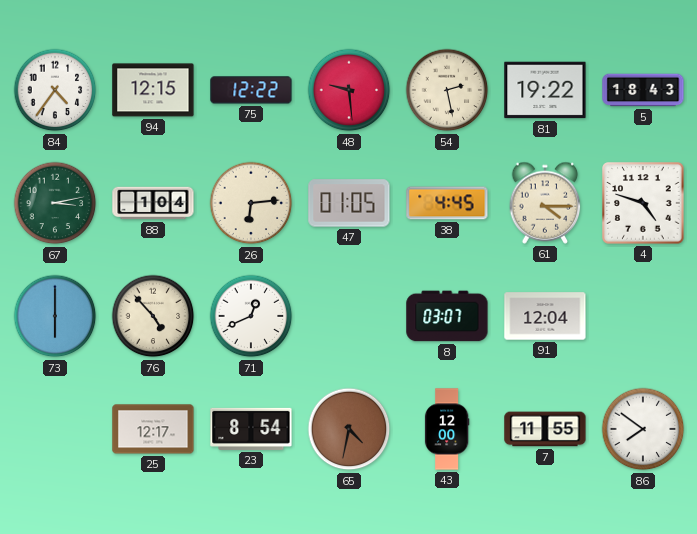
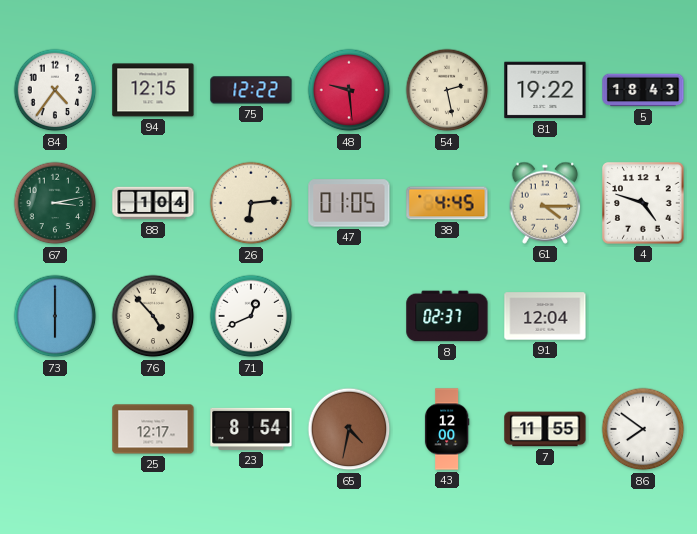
8: 03:07 -> 02:37
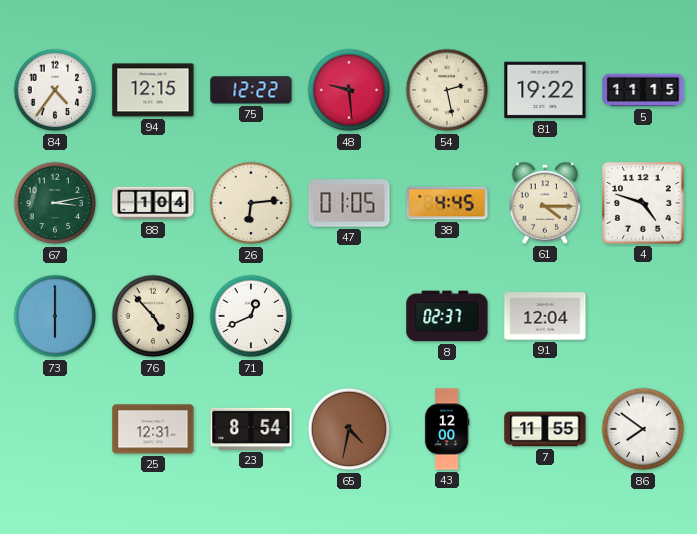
5: 18:43 -> 11:15
25: 12:17 -> 12:31
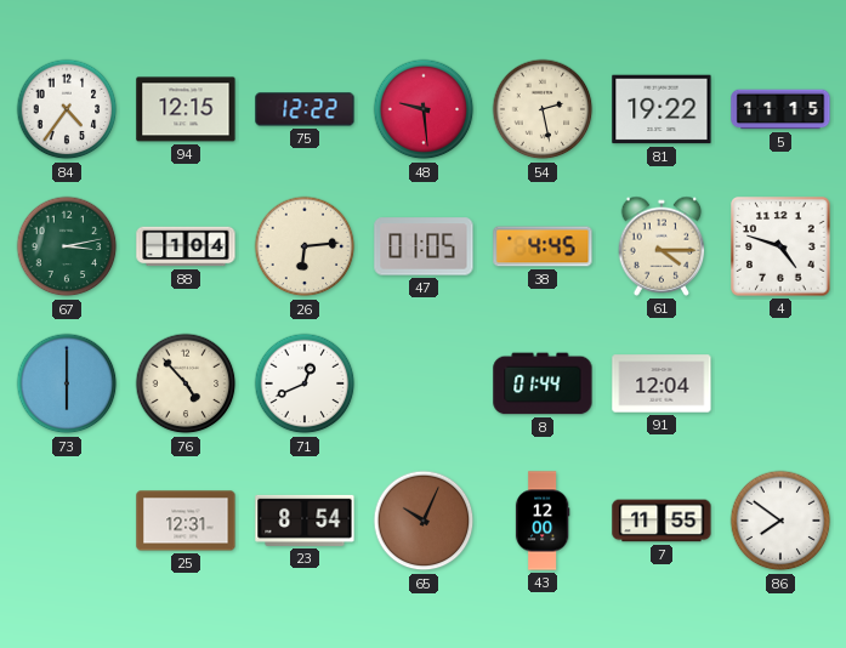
8: 02:37 -> 01:44
65: 4:32 -> 10:04
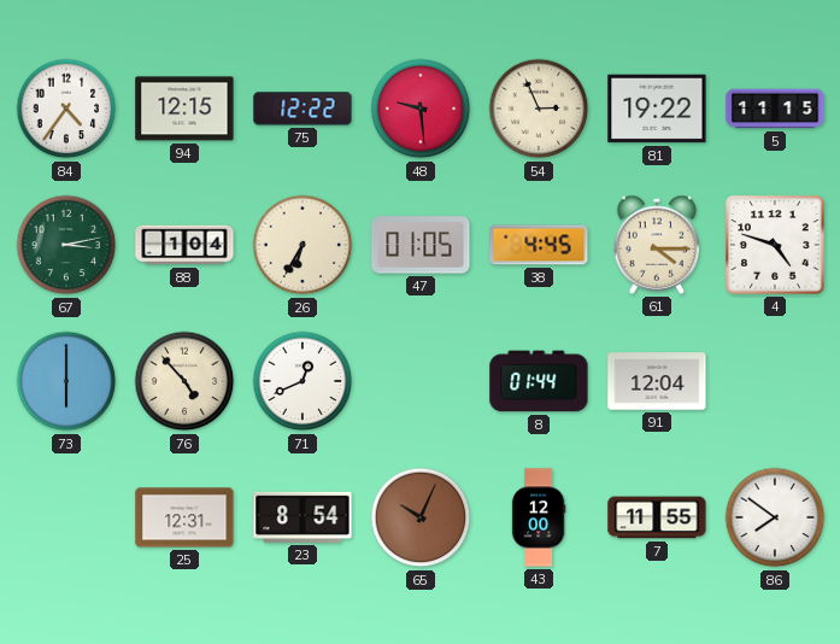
54: 2:28 -> 2:56
26: 6:14 -> 6:35
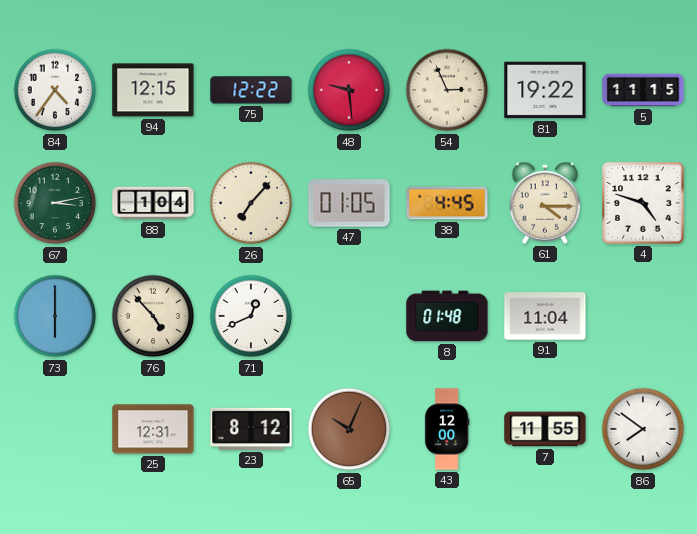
26: 6:35 -> 7:07
8: 01:44 -> 01:48
91: 12:04 -> 11:04
23: 8:54 -> 8:12
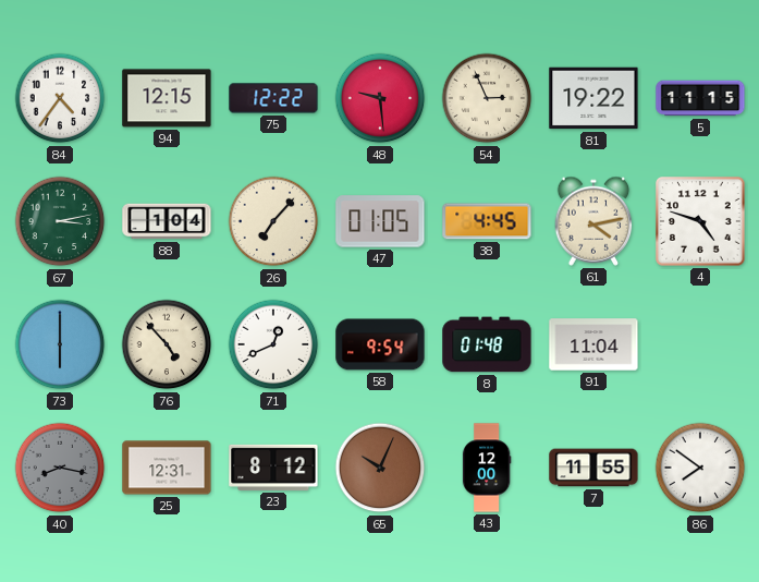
61: 4:15 -> 4:13
58: none -> 9:54
40: none -> 8:17
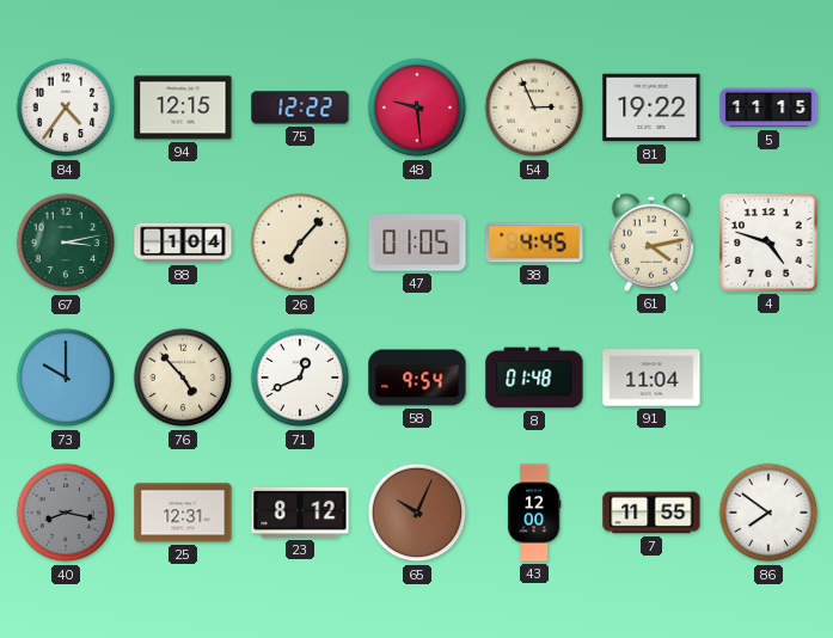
73: 6:00 -> 10:00
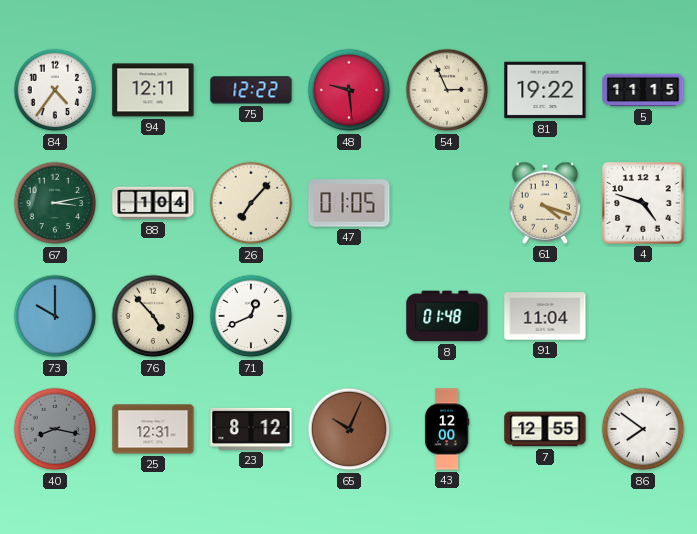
94: 12:15 -> 12:11
38: 4:45 -> none
61: 4:13 -> 4:18
58: 9:54 -> none
7: 11:55 -> 12:55
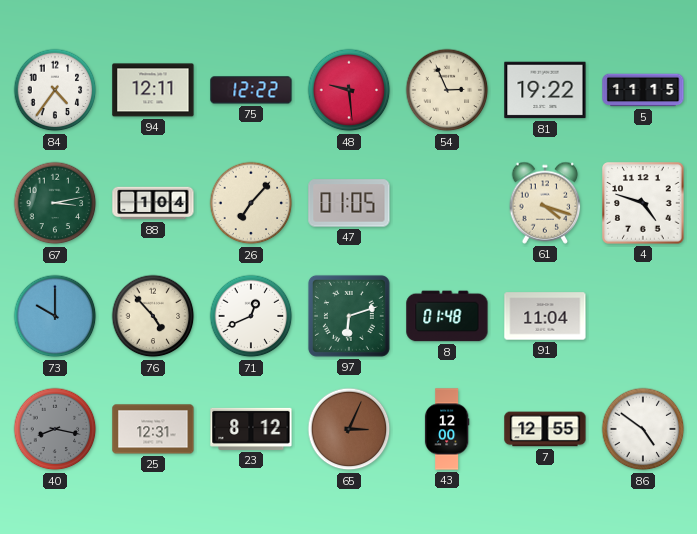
97: none -> 6:12
65: 10:04 -> 3:04
86: 7:51 -> 4:51
